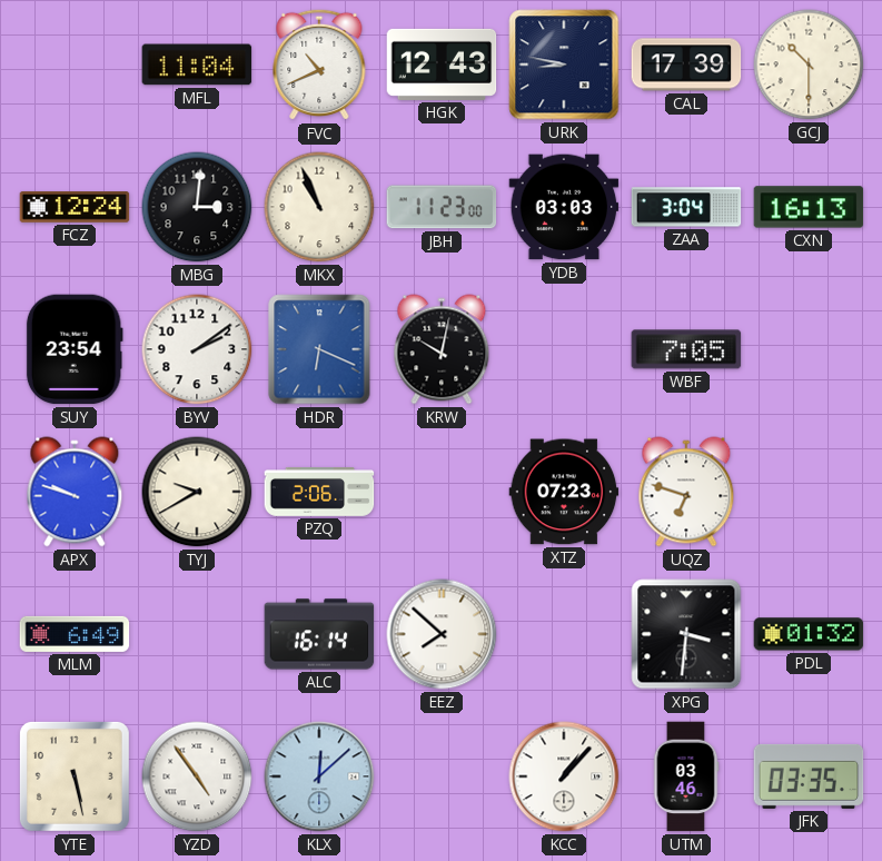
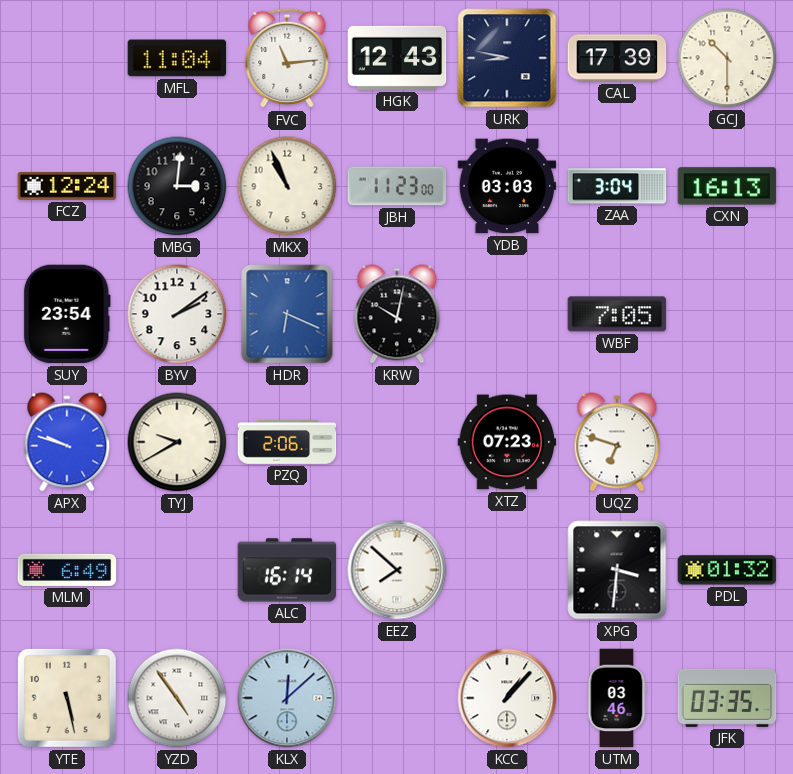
FVC: 10:41 -> 11:14
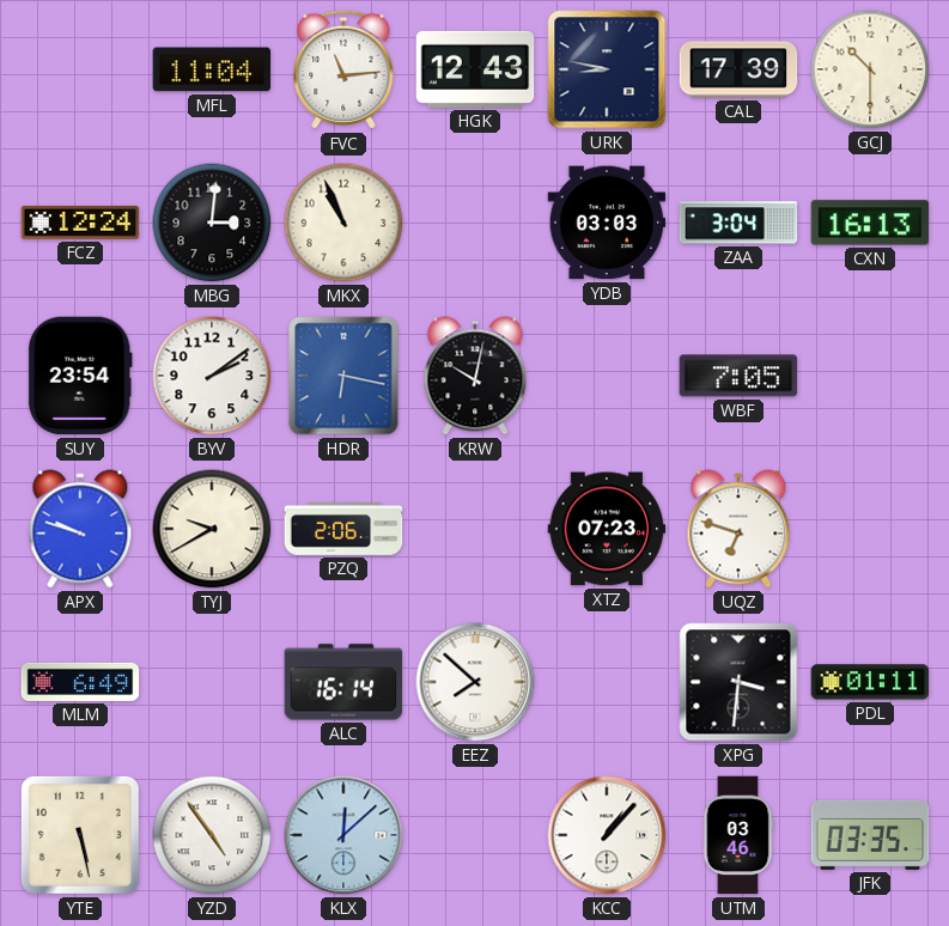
JBH: 11:23 -> none
HDR: 6:19 -> 6:17
PDL: 01:32 -> 01:11
